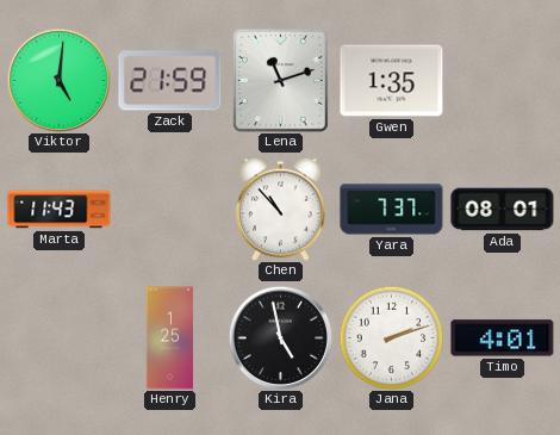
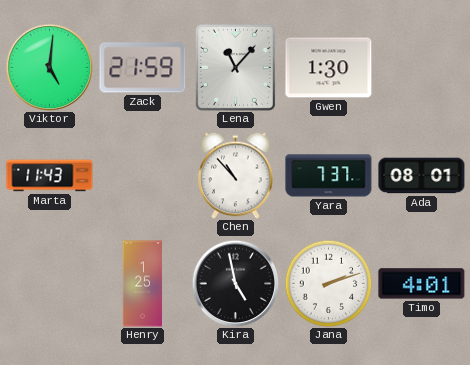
Lena: 11:12 -> 11:07
Gwen: 1:35 -> 1:30
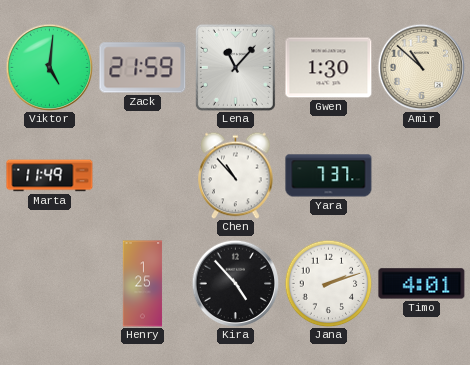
Amir: none -> 10:52
Marta: 11:43 -> 11:49
Ada: 08:01 -> none
Kira: 4:58 -> 4:53
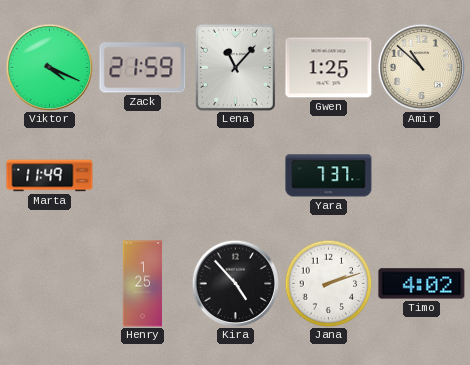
Viktor: 5:01 -> 4:19
Gwen: 1:30 -> 1:25
Chen: 10:53 -> none
Timo: 4:01 -> 4:02
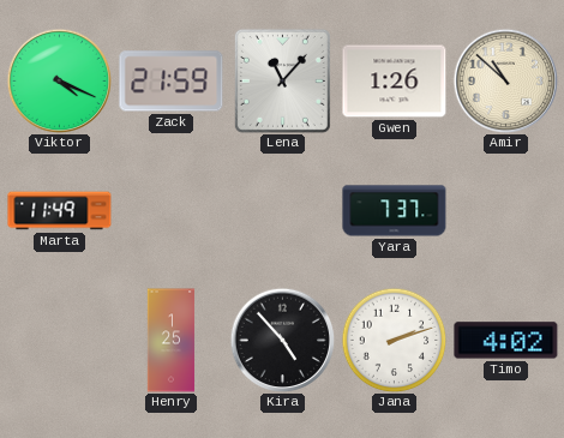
Gwen: 1:25 -> 1:26
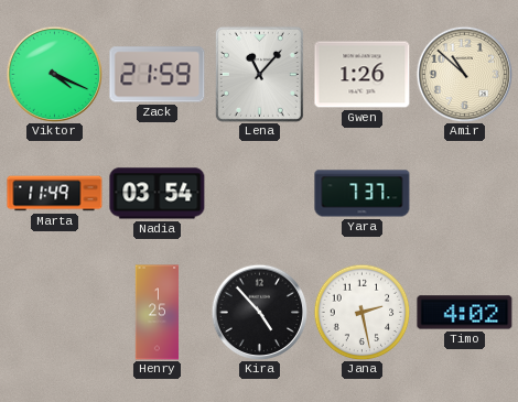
Nadia: none -> 03:54
Jana: 2:12 -> 2:28
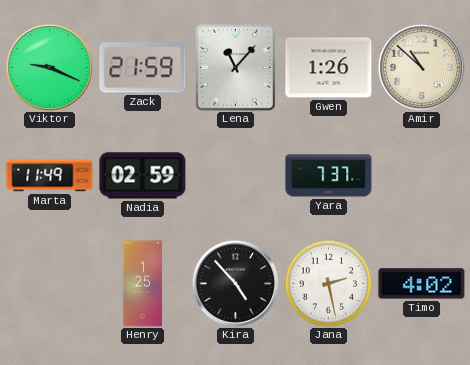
Viktor: 4:19 -> 9:19
Nadia: 03:54 -> 02:59
